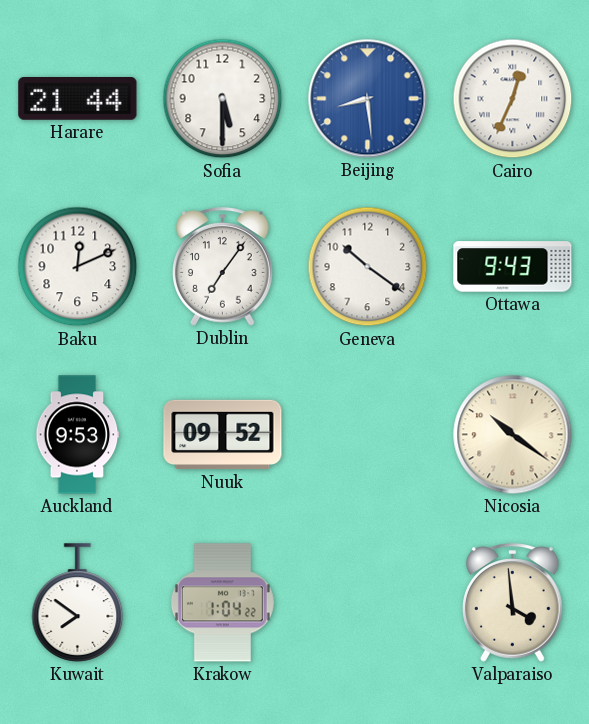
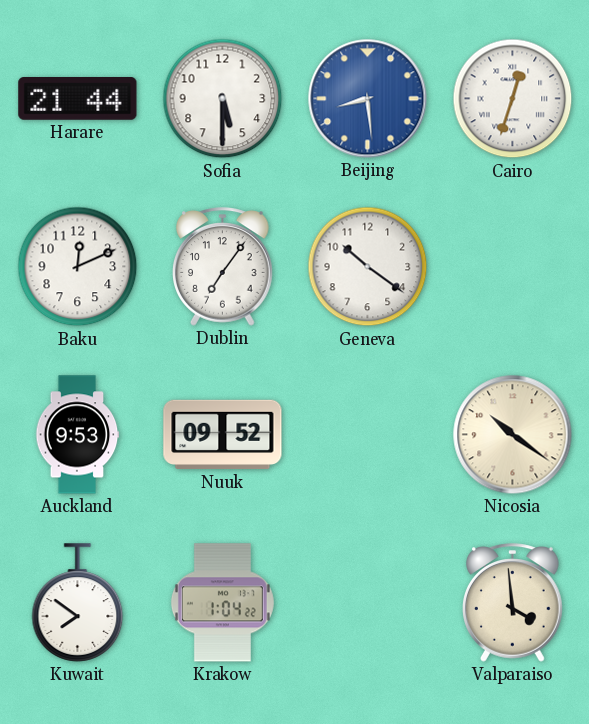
Cairo: 12:34 -> 12:33
Ottawa: 9:43 -> none
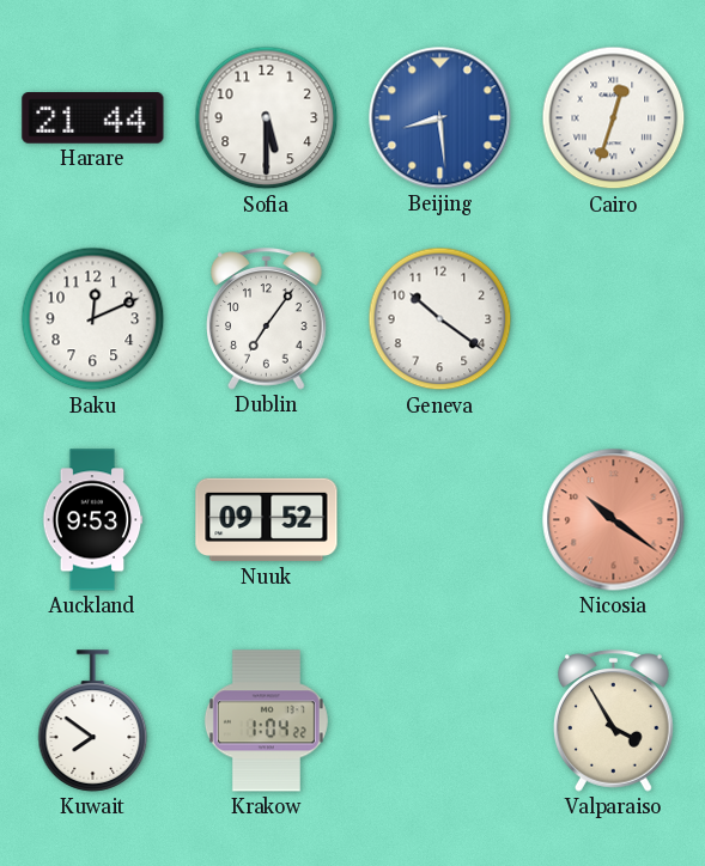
Nicosia dial: cream -> salmon
Valparaiso: 3:59 -> 3:55
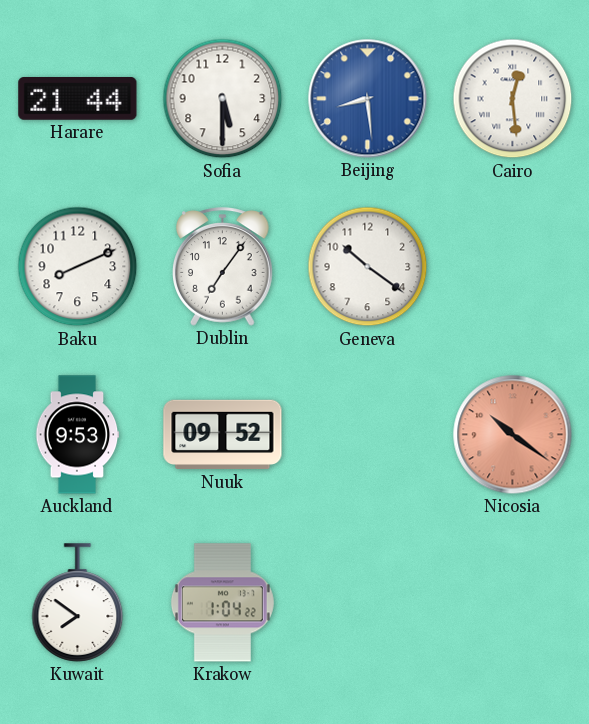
Cairo: 12:33 -> 12:29
Baku: 12:11 -> 8:11
Valparaiso: 3:55 -> none
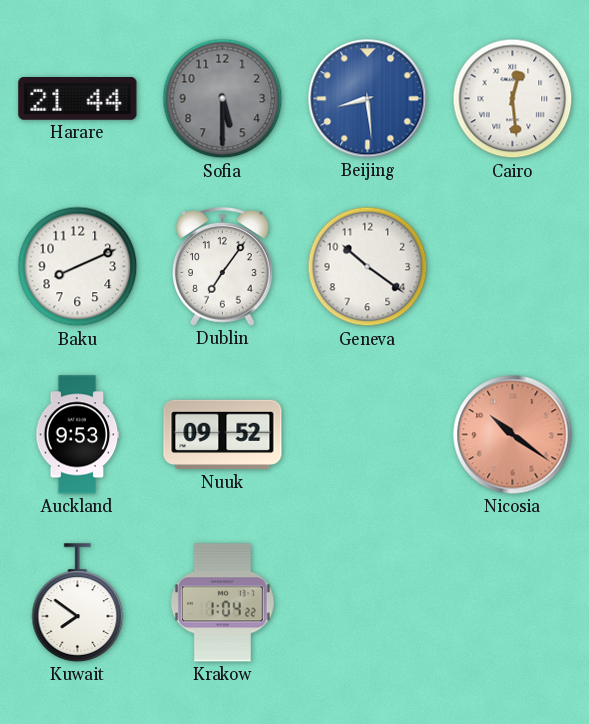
Sofia dial: white -> grey
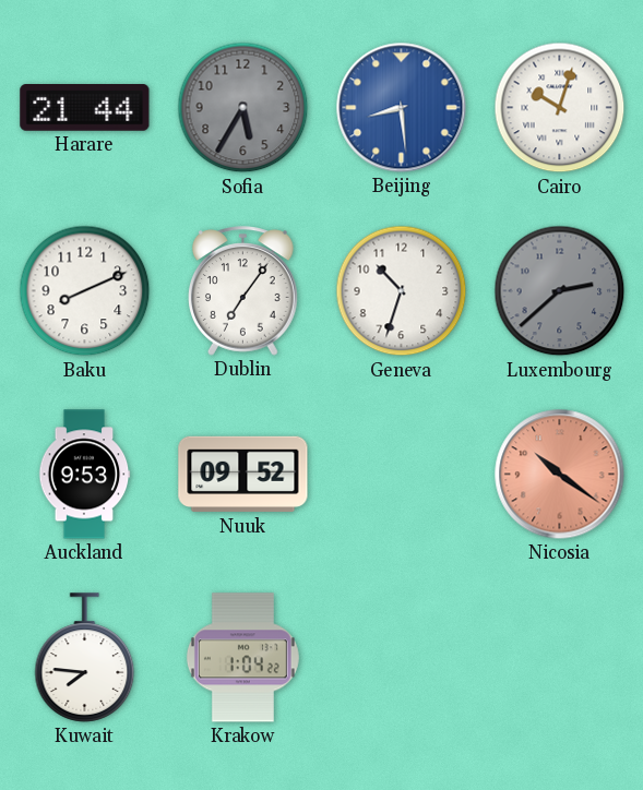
Sofia: 5:30 -> 5:35
Cairo: 12:29 -> 10:03
Geneva: 10:21 -> 10:33
Luxembourg: none -> 2:38
Kuwait: 7:51 -> 7:46
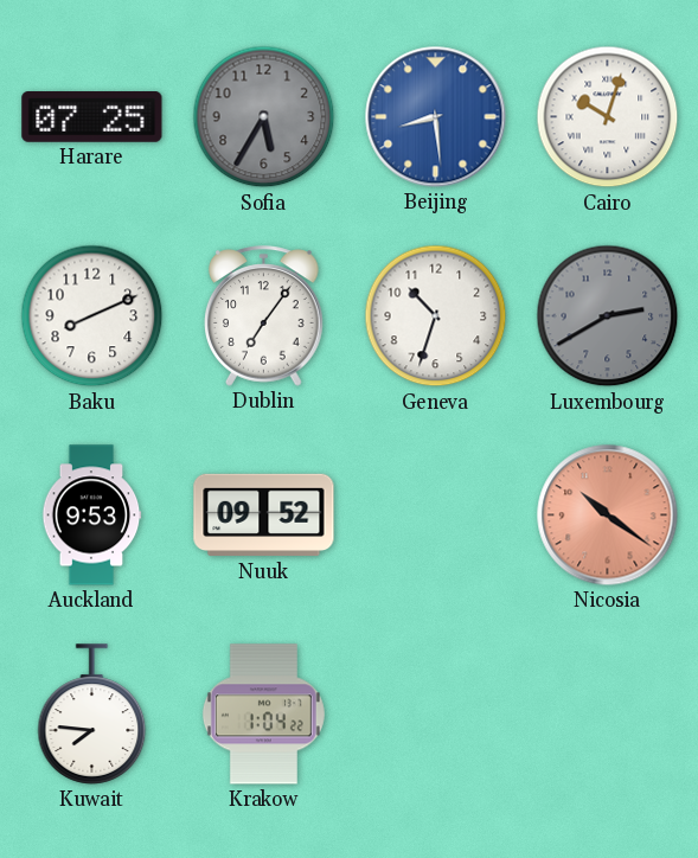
Harare: 21:44 -> 07:25
Luxembourg: 2:38 -> 2:40
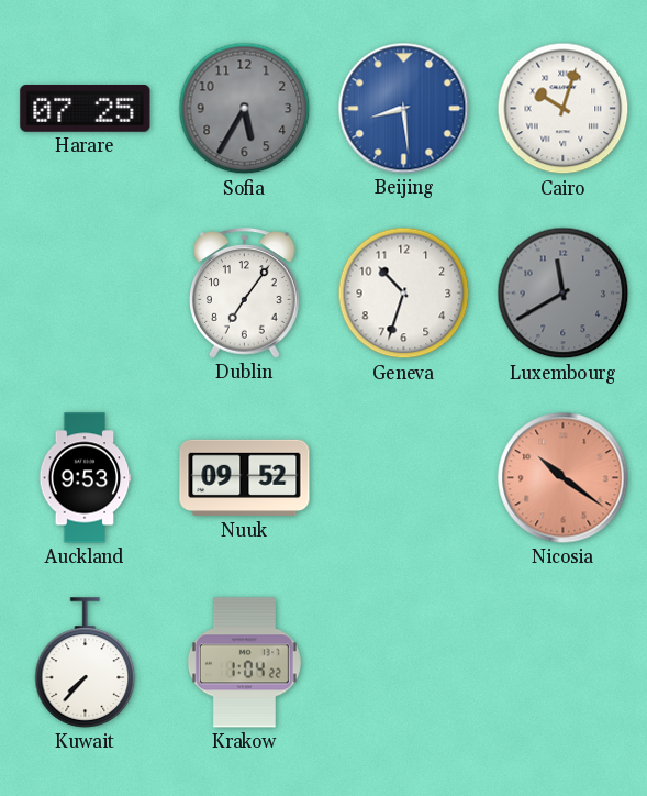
Baku: 8:11 -> none
Luxembourg: 2:40 -> 11:40
Kuwait: 7:46 -> 7:37
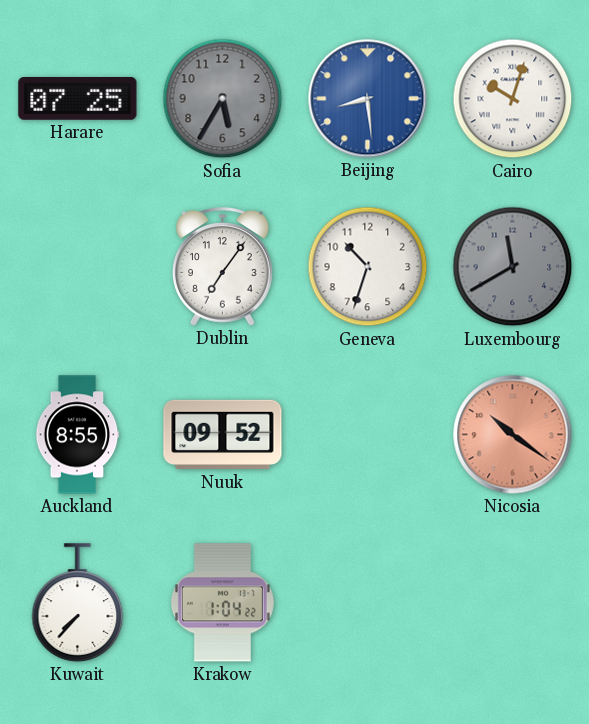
Auckland: 9:53 -> 8:55
